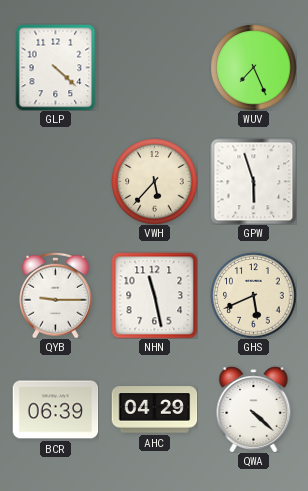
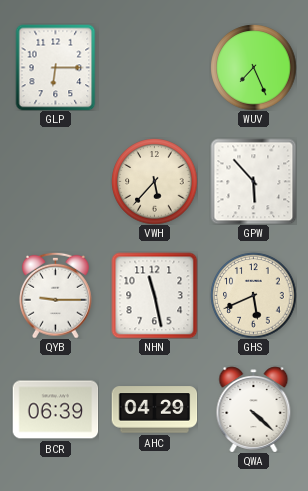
GLP: 4:22 -> 6:15
GPW: 5:57 -> 5:53
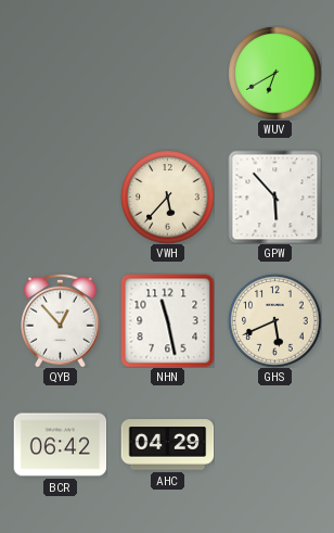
GLP: 6:15 -> none
WUV: 7:26 -> 6:40
QYB: 9:15 -> 12:53
BCR: 06:39 -> 06:42
QWA: 4:22 -> none
